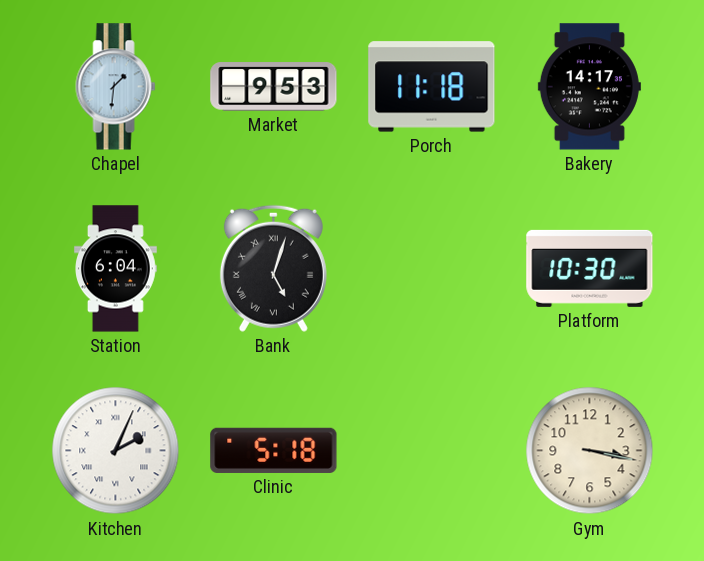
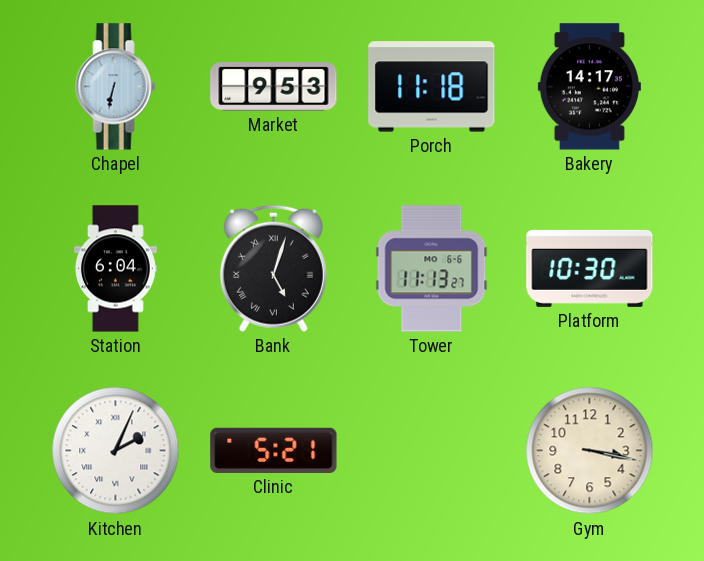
Chapel: 1:31 -> 6:32
Tower: none -> 11:13
Clinic: 5:18 -> 5:21
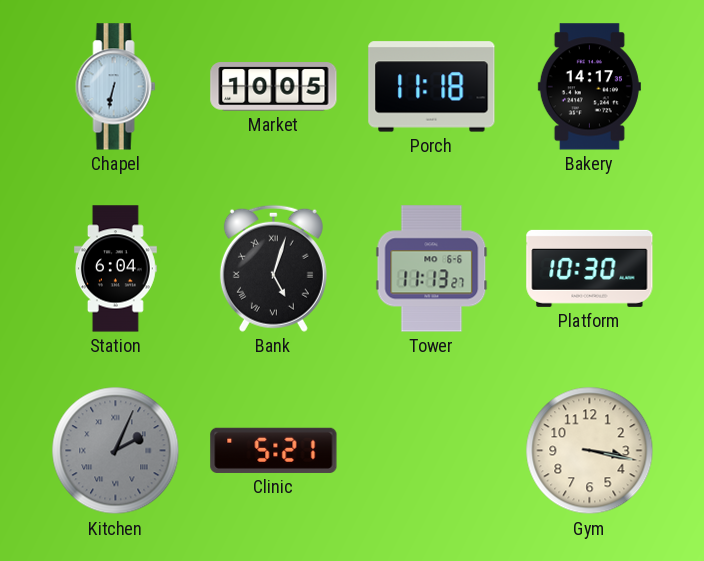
Market: 9:53 -> 10:05
Kitchen dial: white -> grey
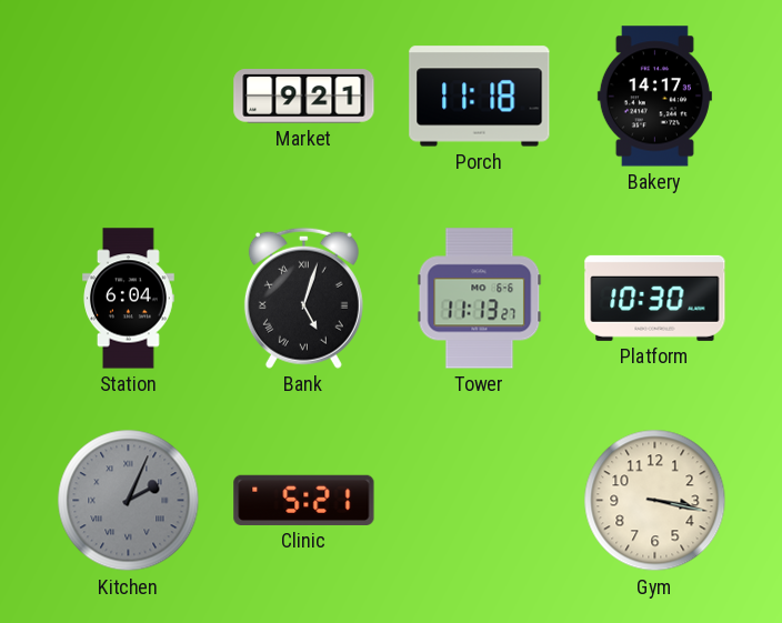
Chapel: 6:32 -> none
Market: 10:05 -> 9:21
